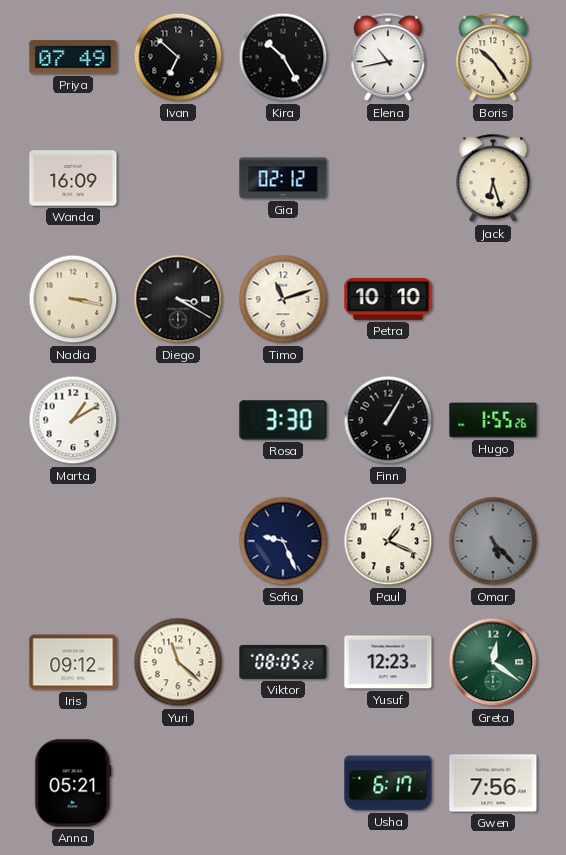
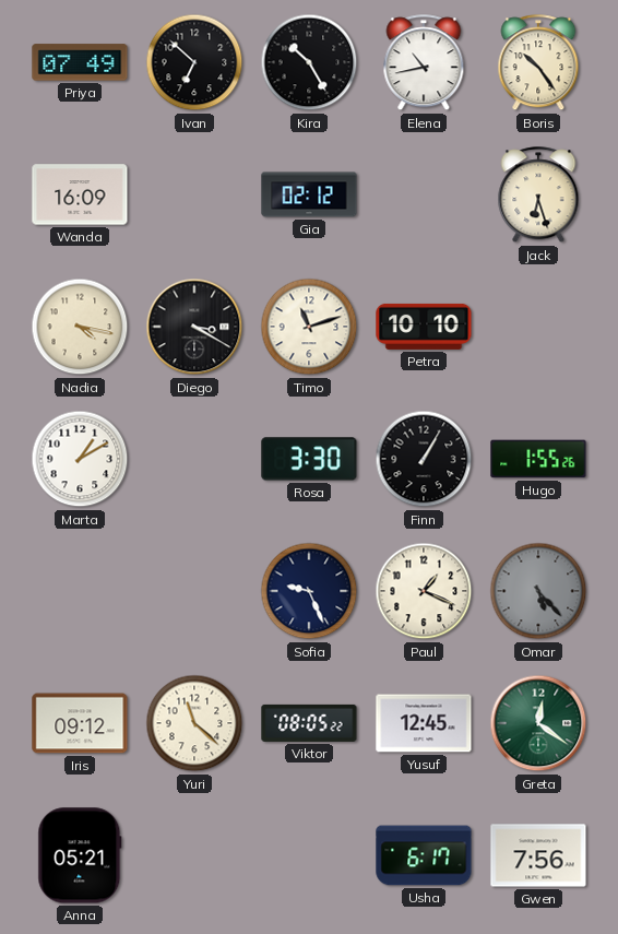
Nadia: 3:17 -> 4:17
Yusuf: 12:23 -> 12:45
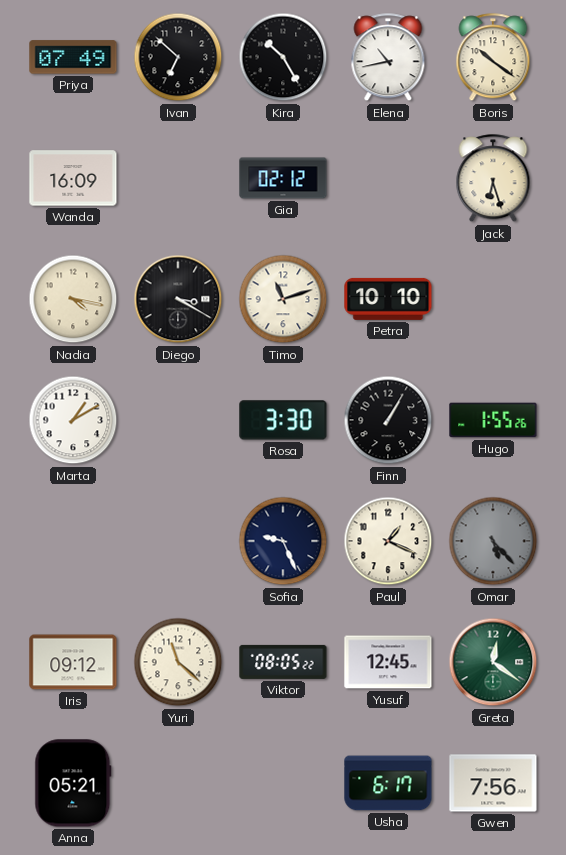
Boris: 10:24 -> 10:21
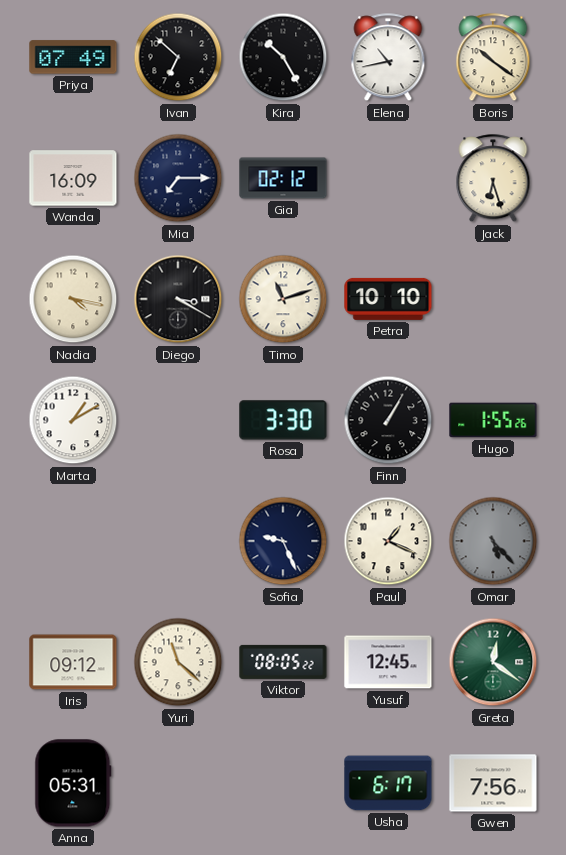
Mia: none -> 7:15
Anna: 05:21 -> 05:31
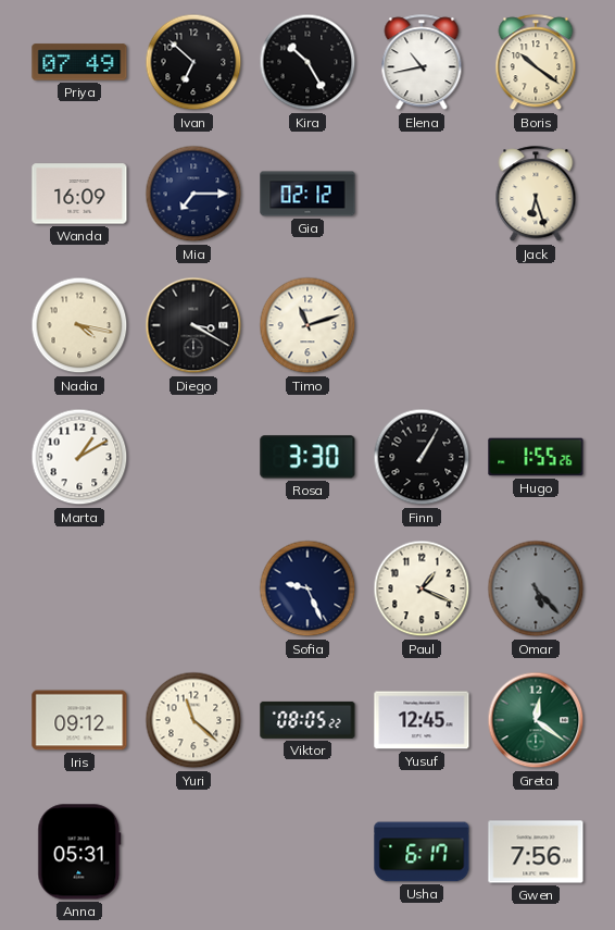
Petra: 10:10 -> none
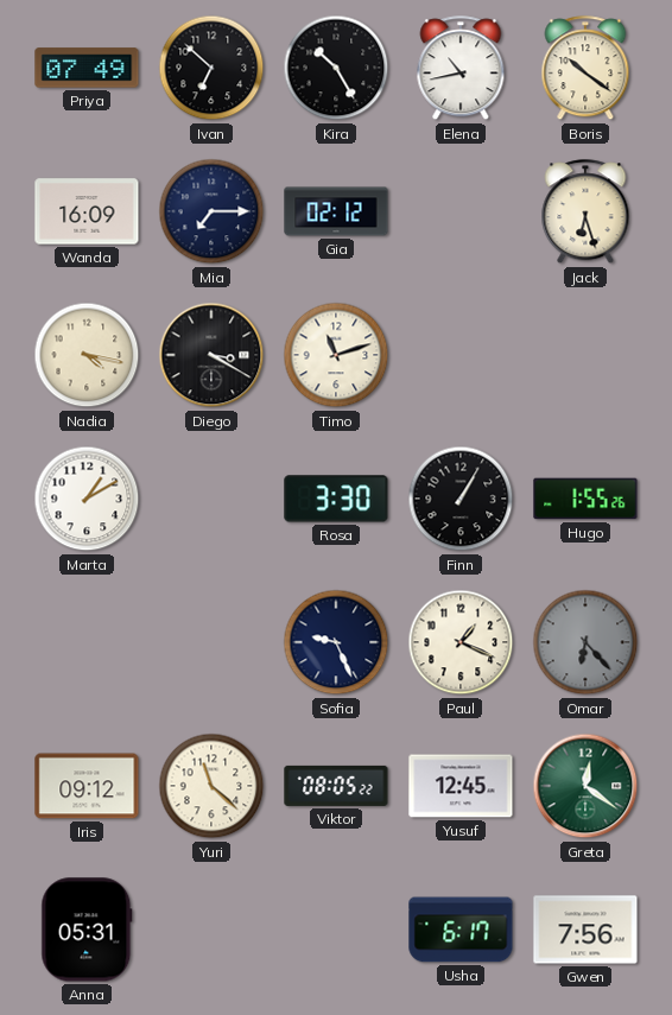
Omar: 5:23 -> 6:23
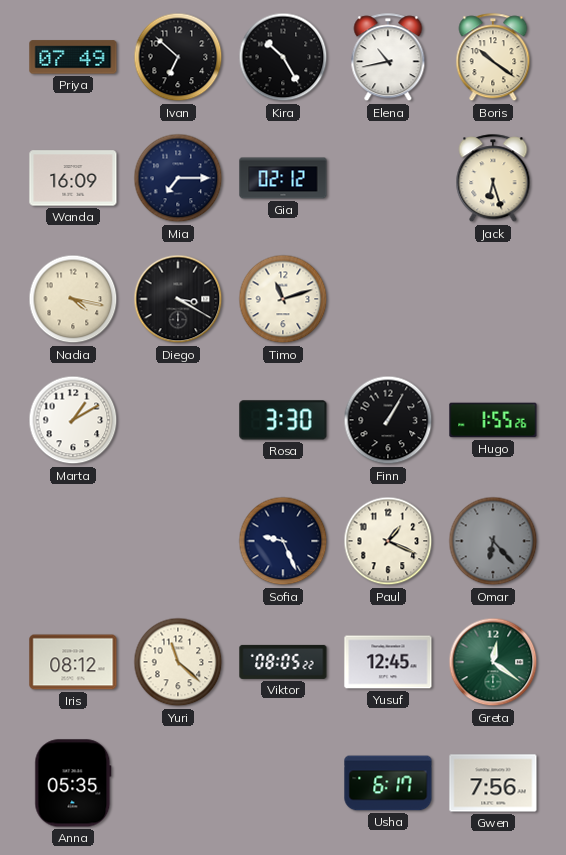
Iris: 09:12 -> 08:12
Anna: 05:31 -> 05:35
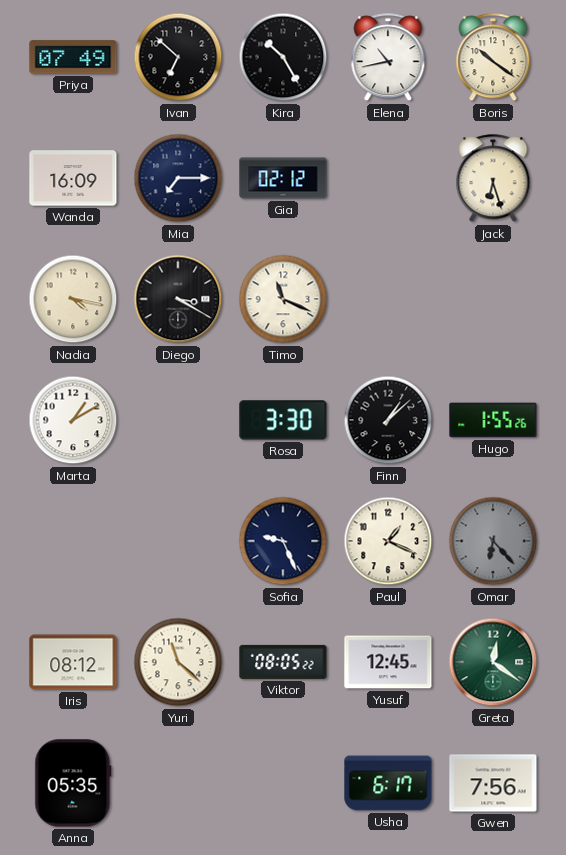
Timo: 11:12 -> 11:19
Finn: 1:05 -> 1:08
